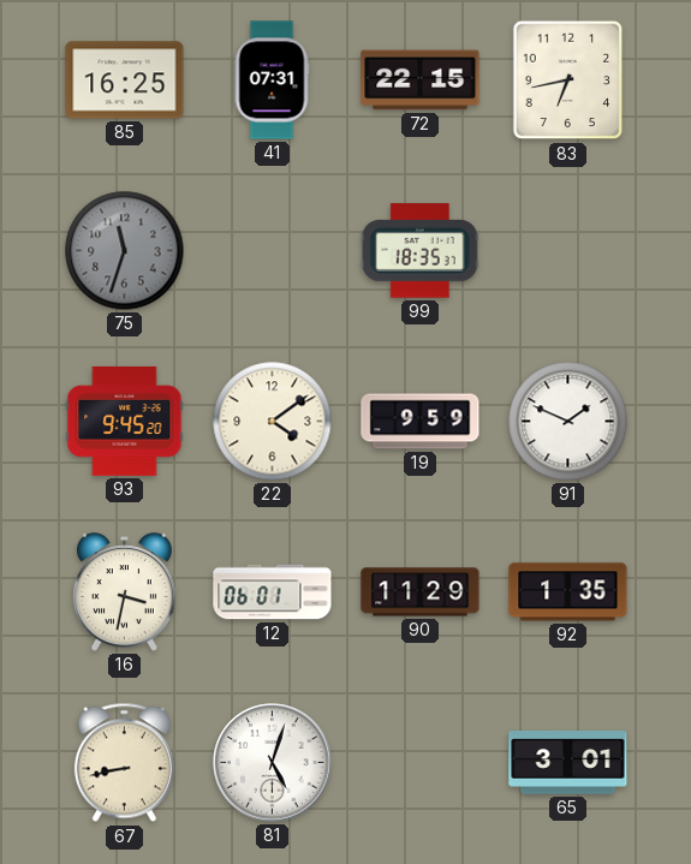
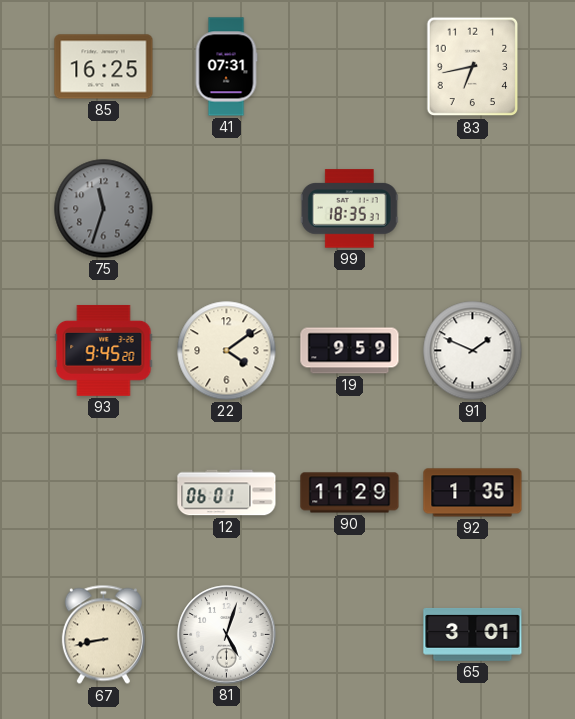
72: 22:15 -> none
16: 3:32 -> none
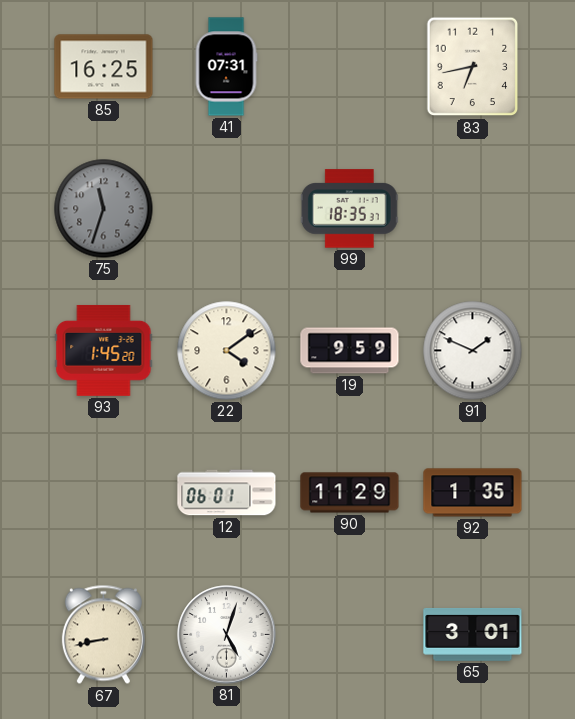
93: 9:45 -> 1:45
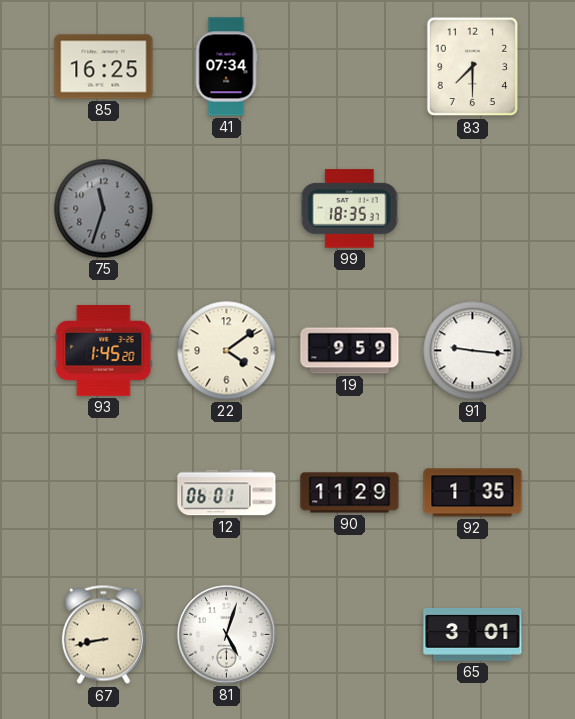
41: 07:31 -> 07:34
83: 6:43 -> 7:30
91: 1:49 -> 9:16
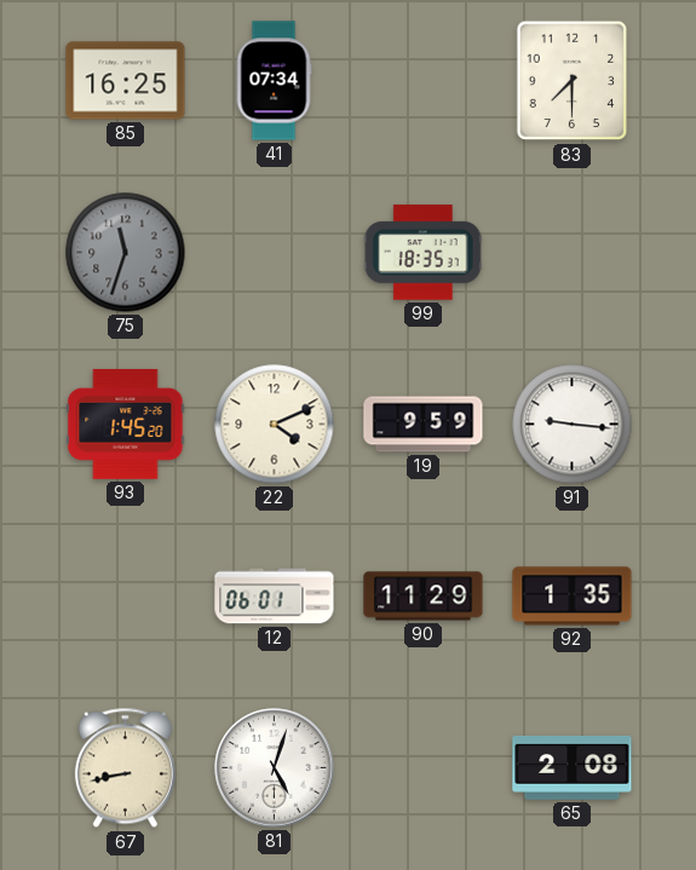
22: 4:09 -> 4:11
65: 3:01 -> 2:08
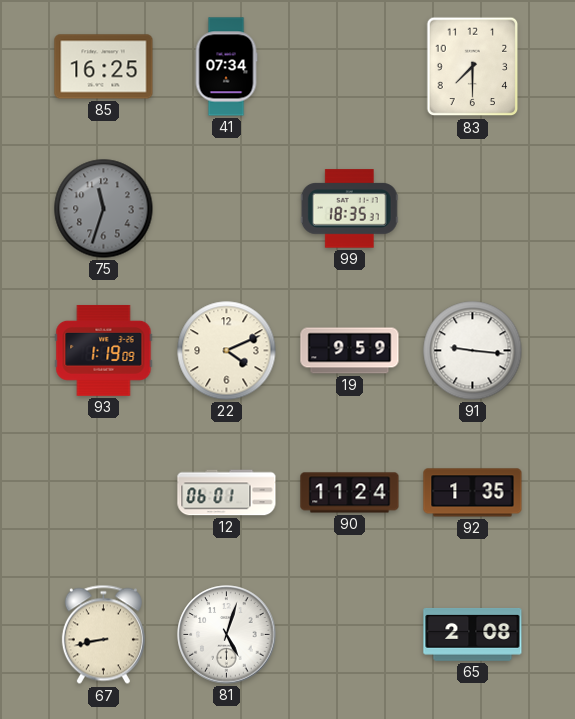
93: 1:45 -> 1:19
90: 11:29 -> 11:24
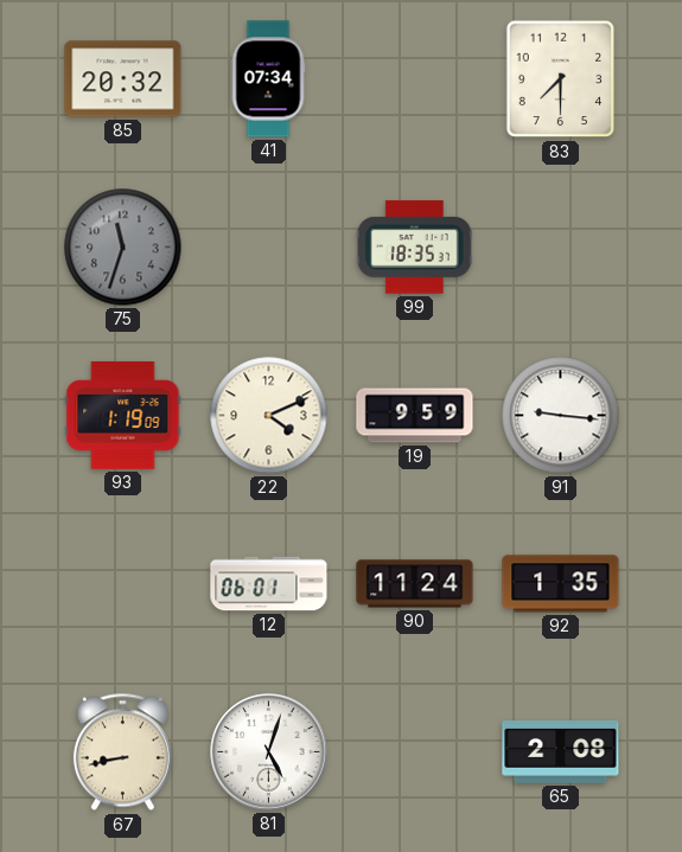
85: 16:25 -> 20:32
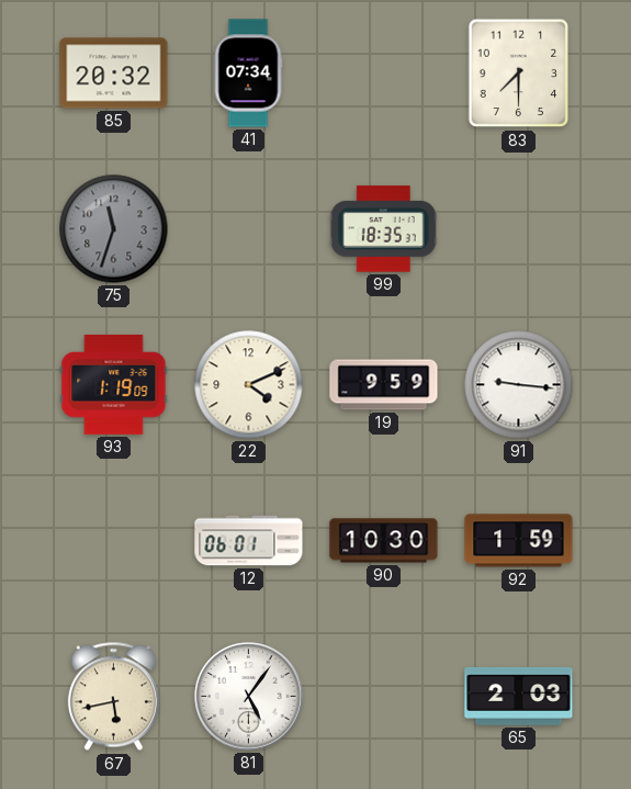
90: 11:24 -> 10:30
92: 1:35 -> 1:59
67: 8:43 -> 5:43
81: 5:03 -> 5:06
65: 2:08 -> 2:03
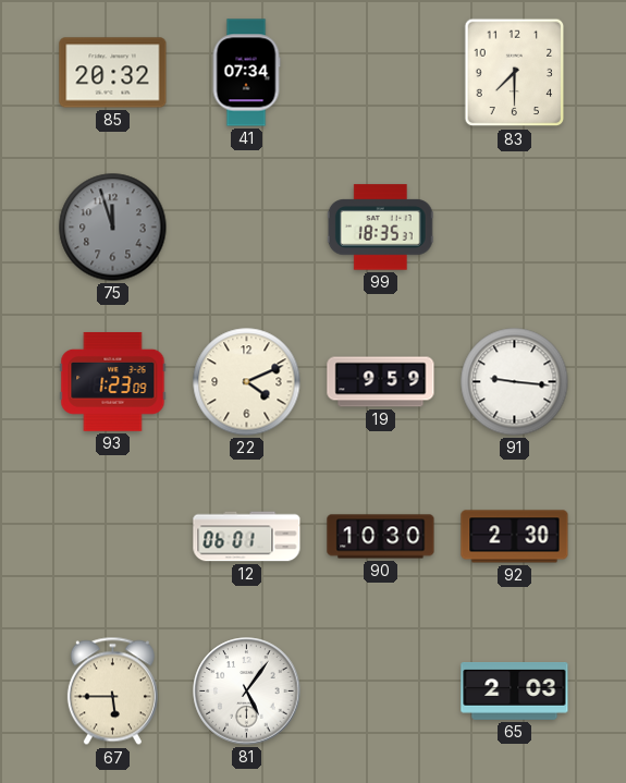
75: 11:33 -> 11:57
93: 1:19 -> 1:23
92: 1:59 -> 2:30
67: 5:43 -> 5:45
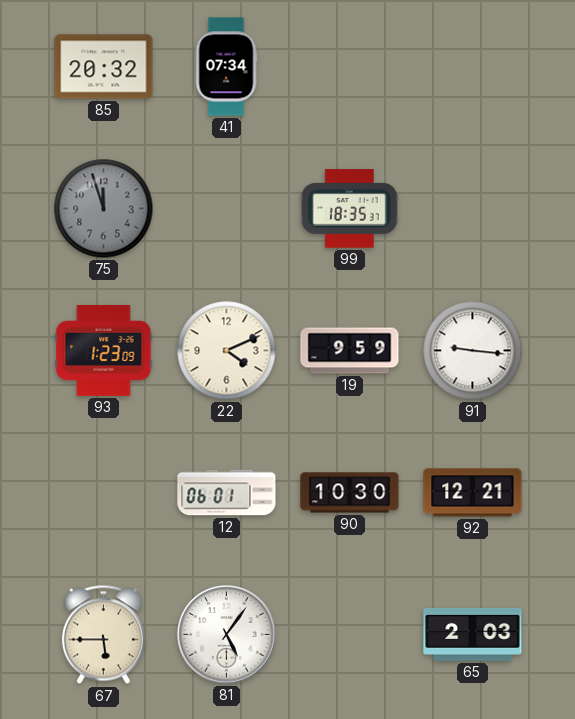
83: 7:30 -> none
92: 2:30 -> 12:21
